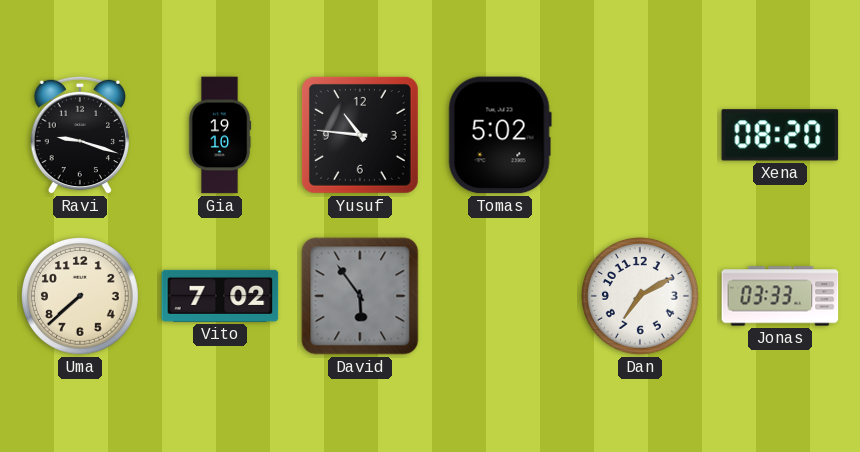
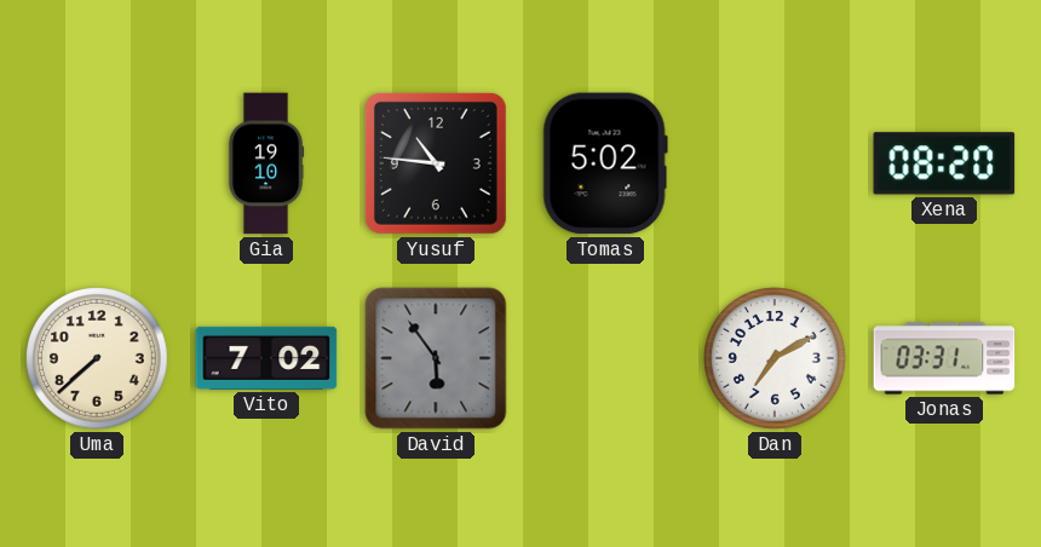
Ravi: 9:18 -> none
Jonas: 03:33 -> 03:31
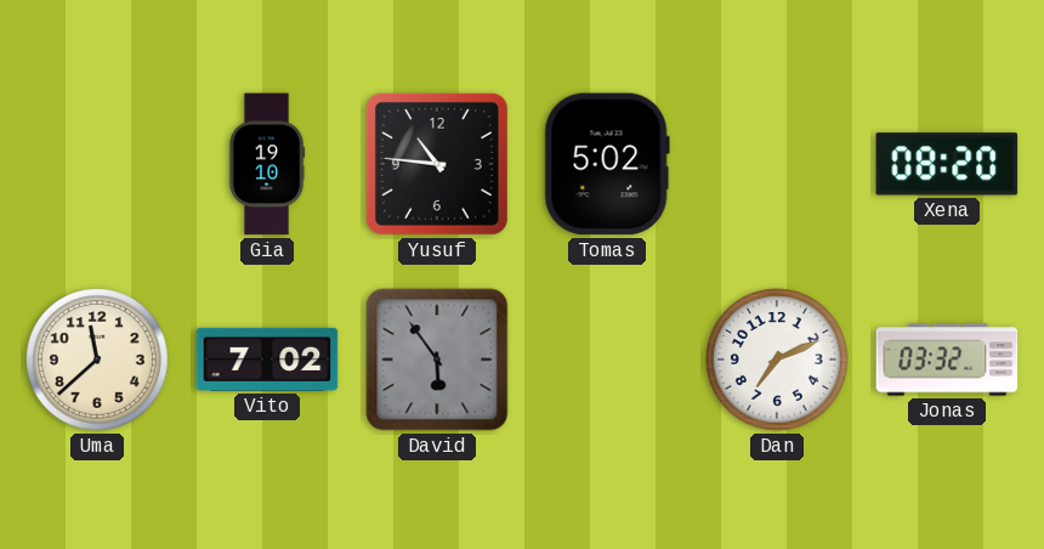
Uma: 7:38 -> 11:38
Dan: 7:10 -> 7:11
Jonas: 03:31 -> 03:32
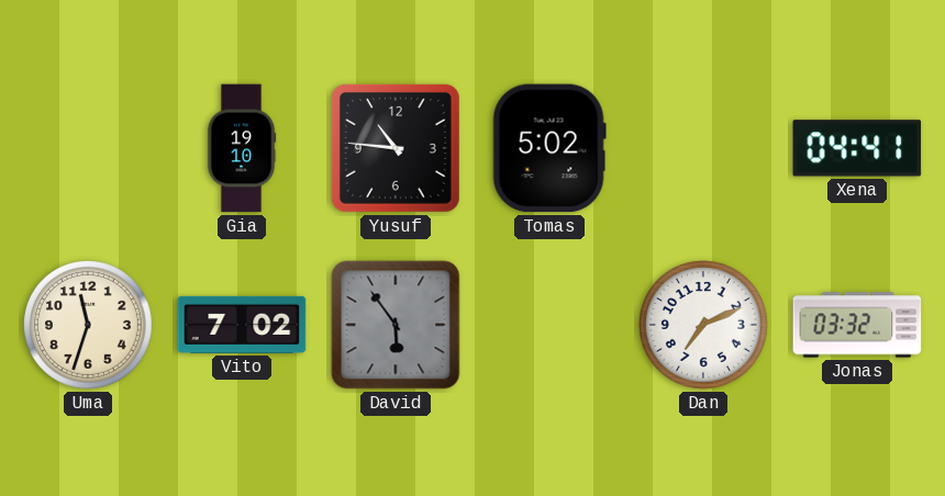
Xena: 08:20 -> 04:41
Uma: 11:38 -> 11:33
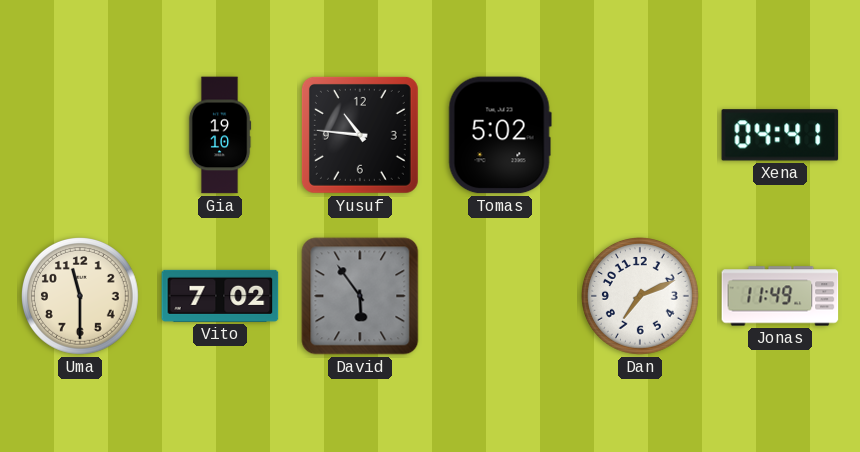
Uma: 11:33 -> 11:30
Jonas: 03:32 -> 11:49
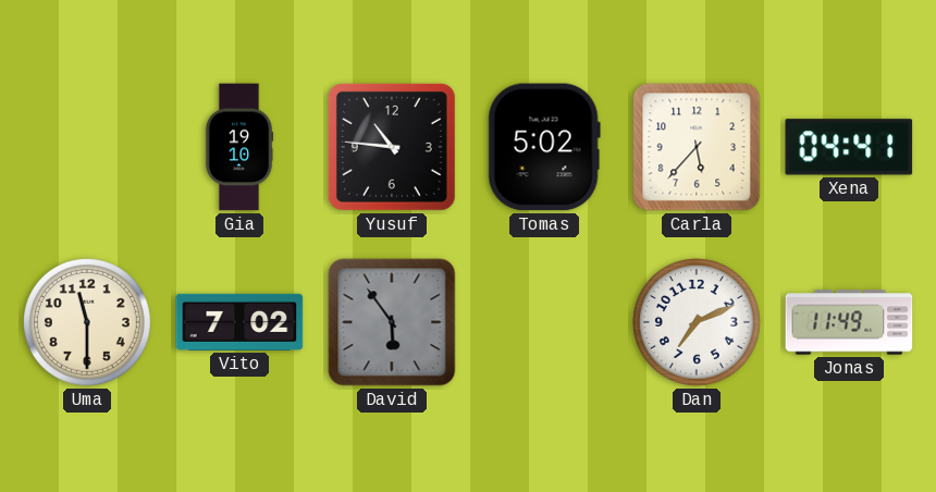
Carla: none -> 5:37
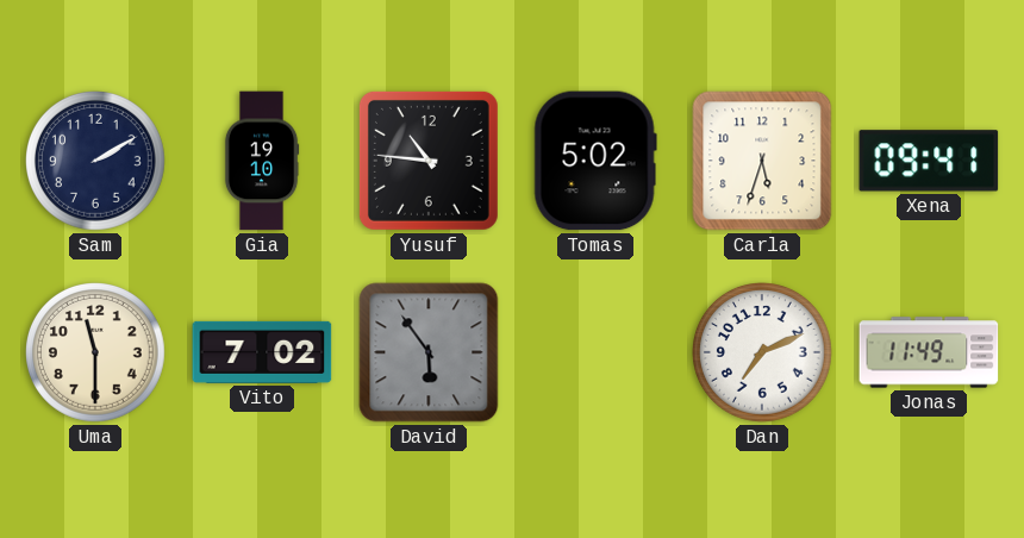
Sam: none -> 2:10
Carla: 5:37 -> 5:33
Xena: 04:41 -> 09:41
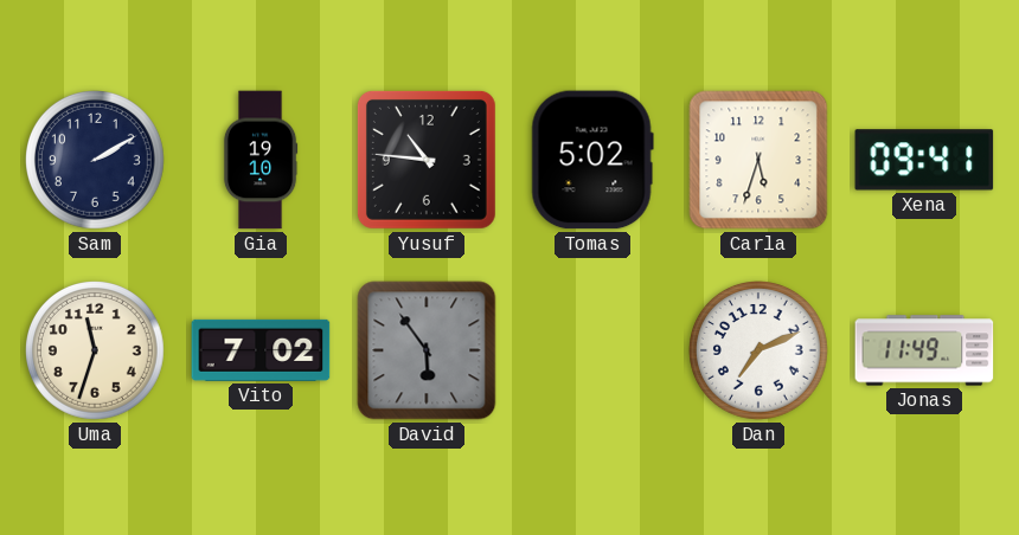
Uma: 11:30 -> 11:33
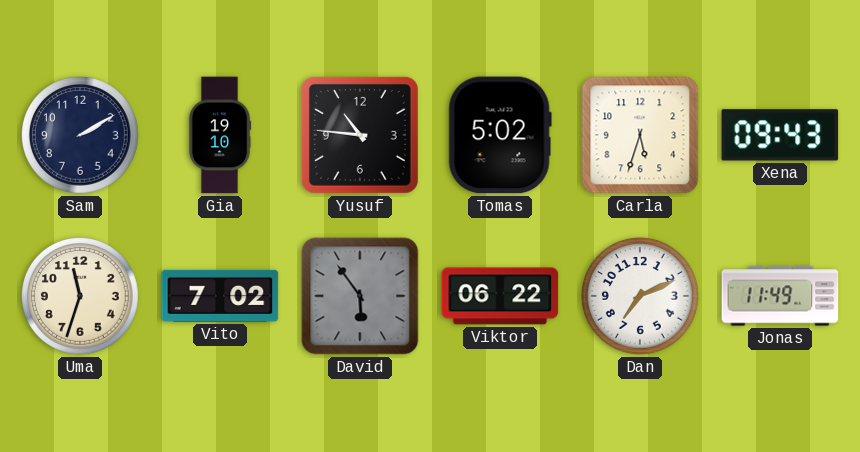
Xena: 09:41 -> 09:43
Viktor: none -> 06:22
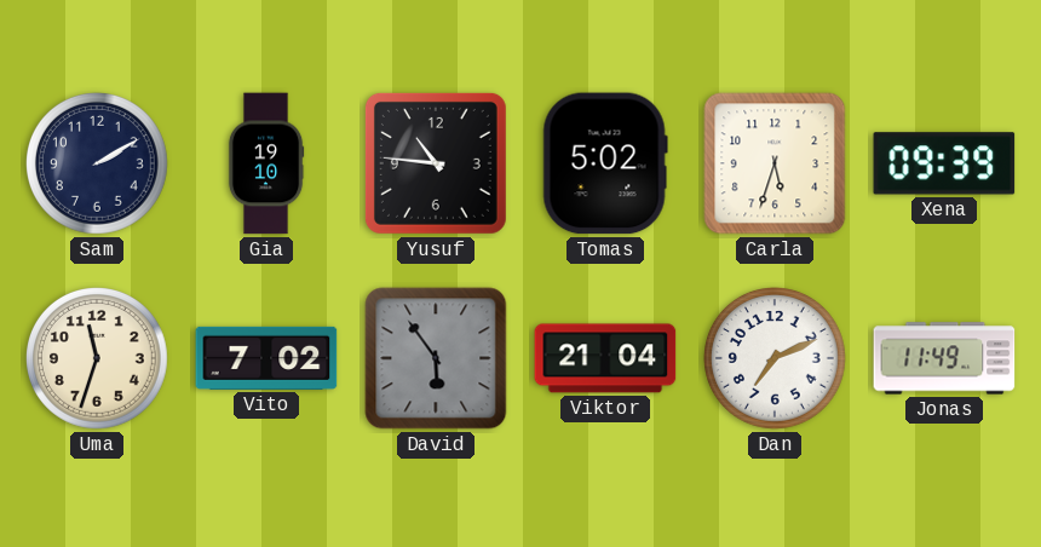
Xena: 09:43 -> 09:39
Viktor: 06:22 -> 21:04
